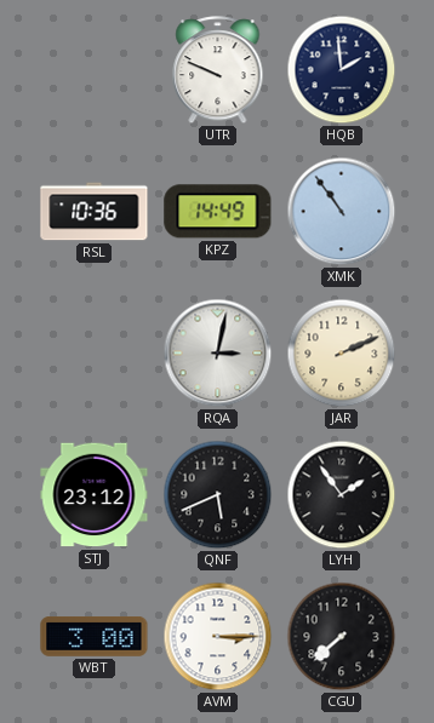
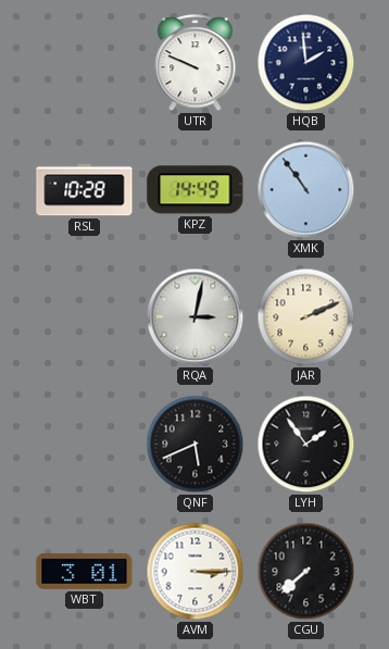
RSL: 10:36 -> 10:28
STJ: 23:12 -> none
WBT: 3:00 -> 3:01
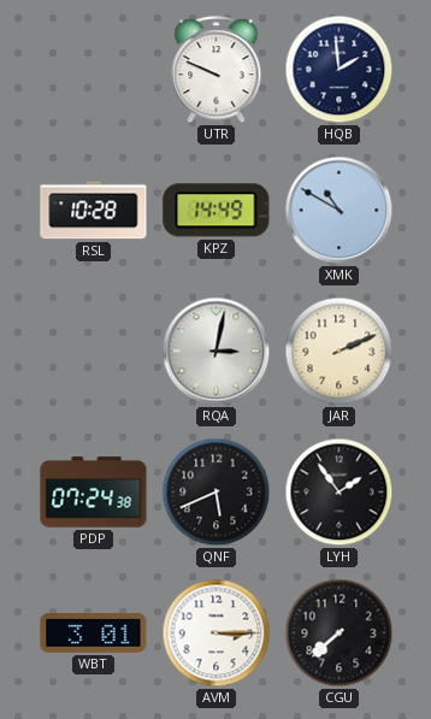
XMK: 10:54 -> 10:50
PDP: none -> 07:24
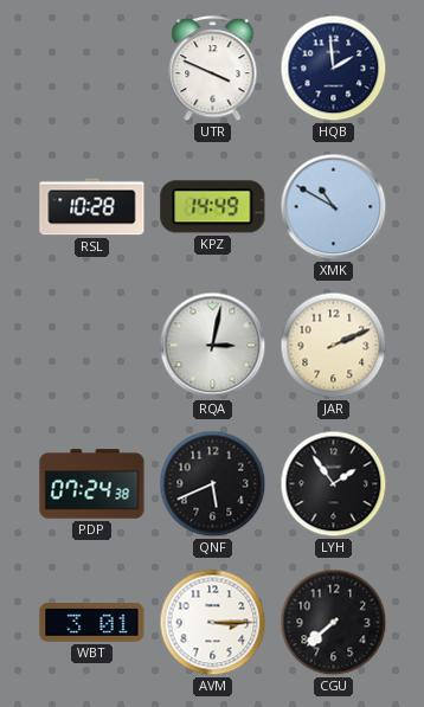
UTR: 9:49 -> 3:49
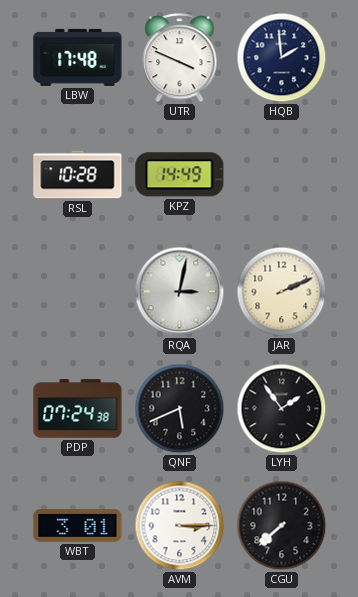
LBW: none -> 17:48
XMK: 10:50 -> none
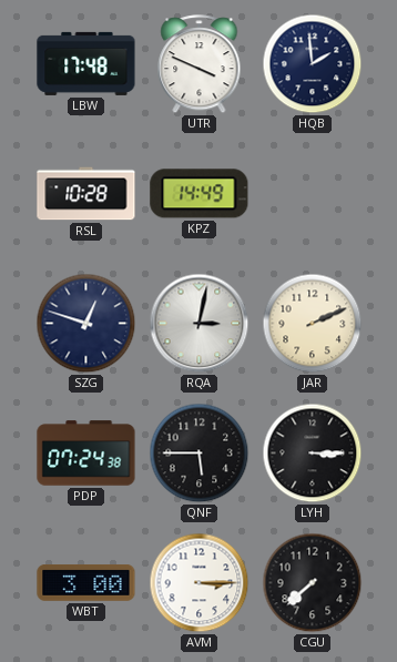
SZG: none -> 12:48
QNF: 5:41 -> 5:45
LYH: 1:54 -> 3:15
WBT: 3:01 -> 3:00
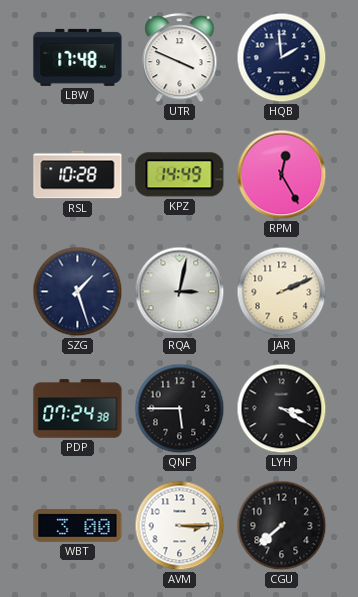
RPM: none -> 12:25
SZG: 12:48 -> 1:27
LYH: 3:15 -> 3:20
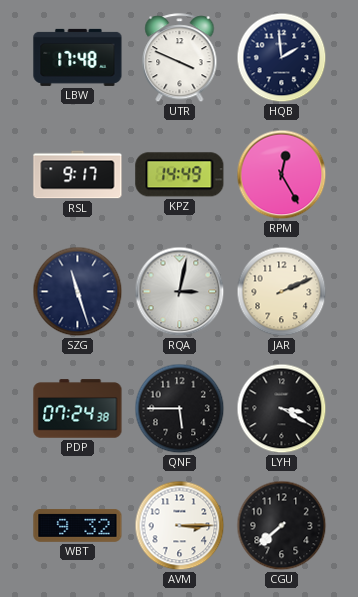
RSL: 10:28 -> 9:17
SZG: 1:27 -> 11:27
WBT: 3:00 -> 9:32
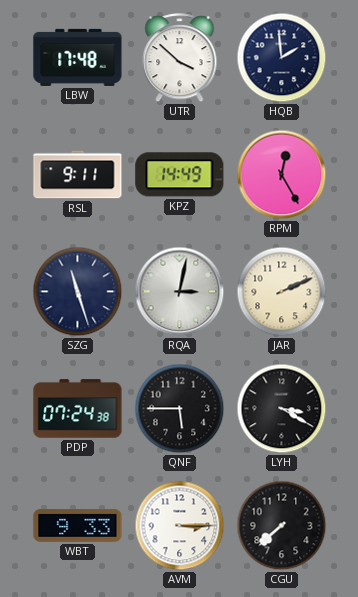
UTR: 3:49 -> 3:52
RSL: 9:17 -> 9:11
WBT: 9:32 -> 9:33
